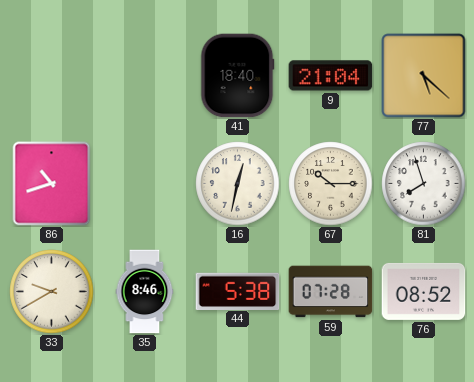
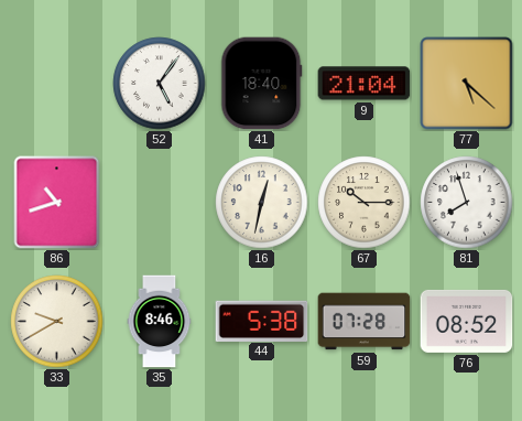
52: none -> 5:06
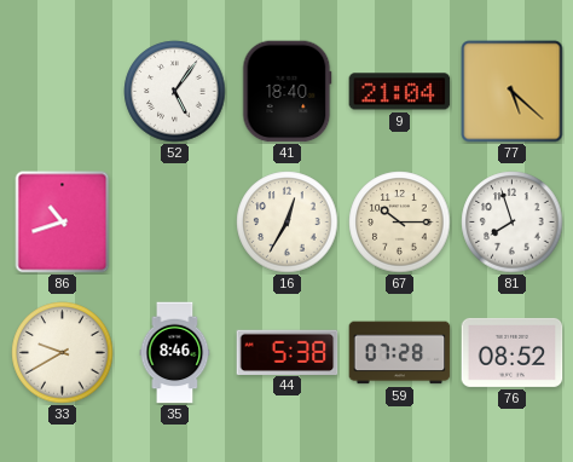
16: 12:32 -> 12:35
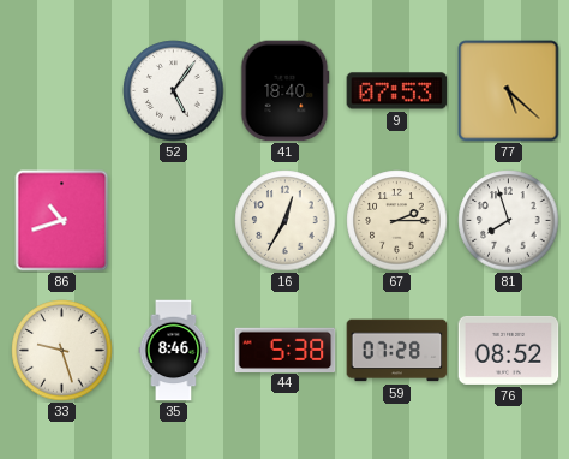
9: 21:04 -> 07:53
67: 10:15 -> 2:15
33: 9:40 -> 9:27
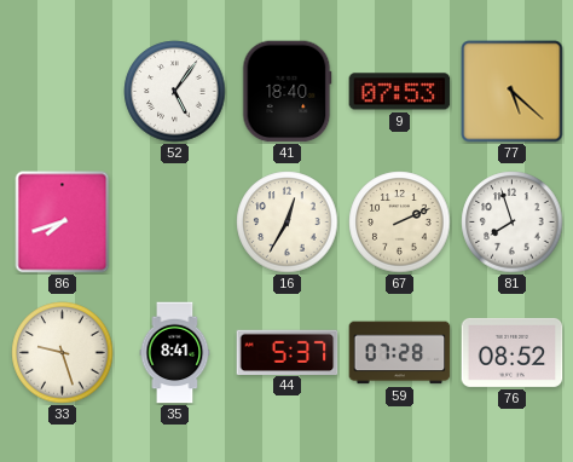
86: 10:42 -> 7:42
67: 2:15 -> 2:11
35: 8:46 -> 8:41
44: 5:38 -> 5:37
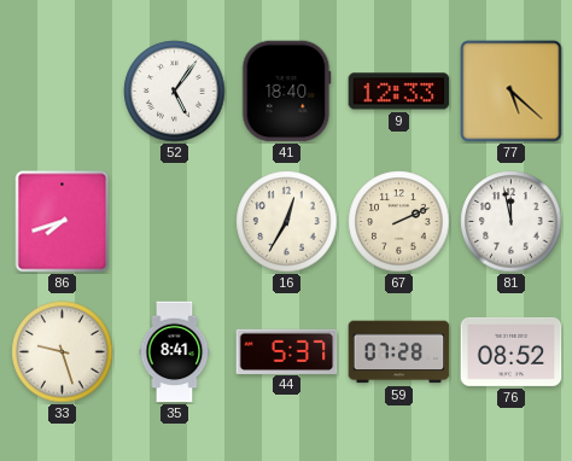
9: 07:53 -> 12:33
81: 7:57 -> 11:58
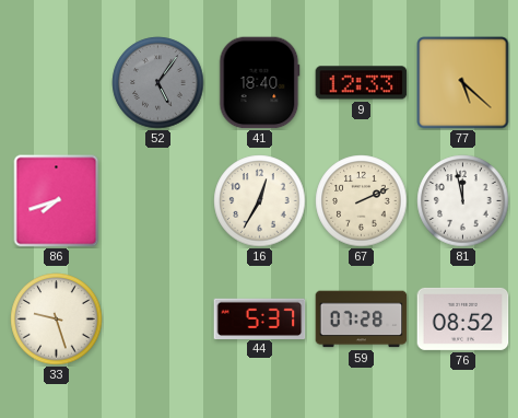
52 dial: white -> grey
35: 8:41 -> none
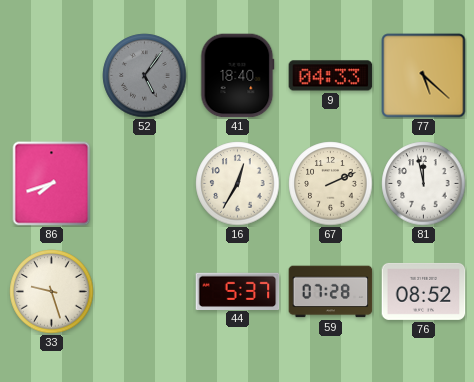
9: 12:33 -> 04:33
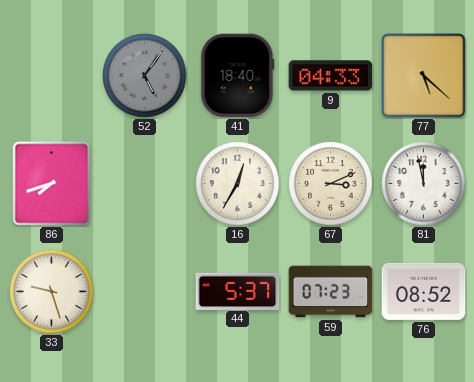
67: 2:11 -> 3:11
59: 07:28 -> 07:23
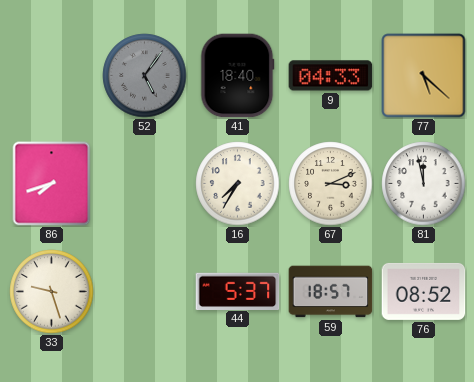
16: 12:35 -> 7:35
59: 07:23 -> 18:57
